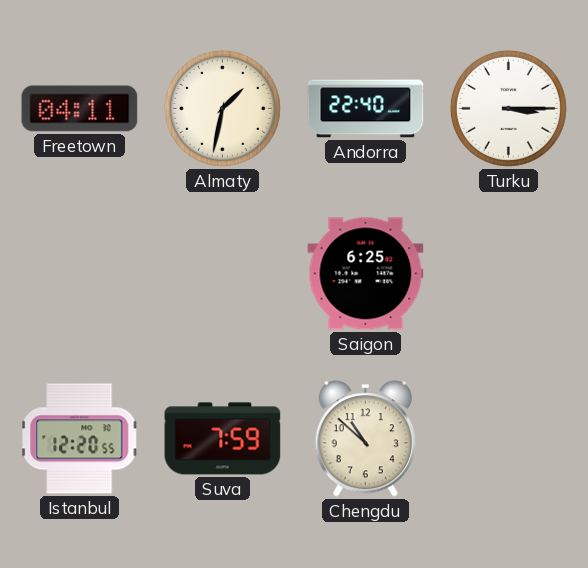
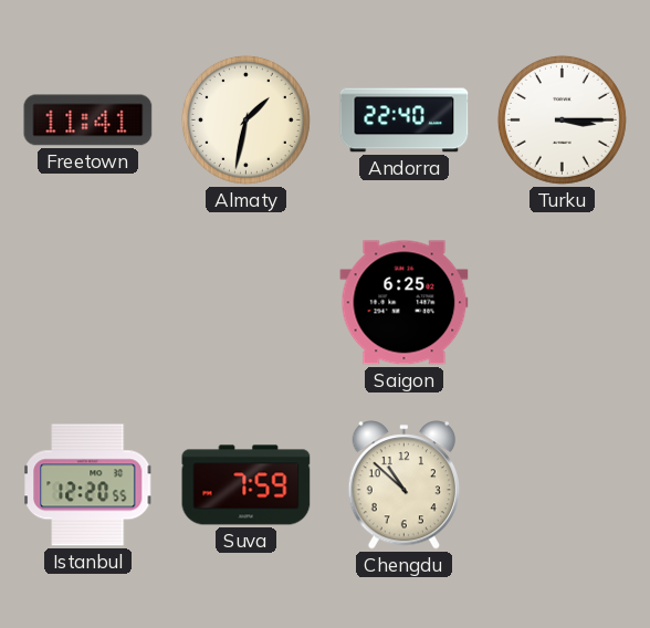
Freetown: 04:11 -> 11:41
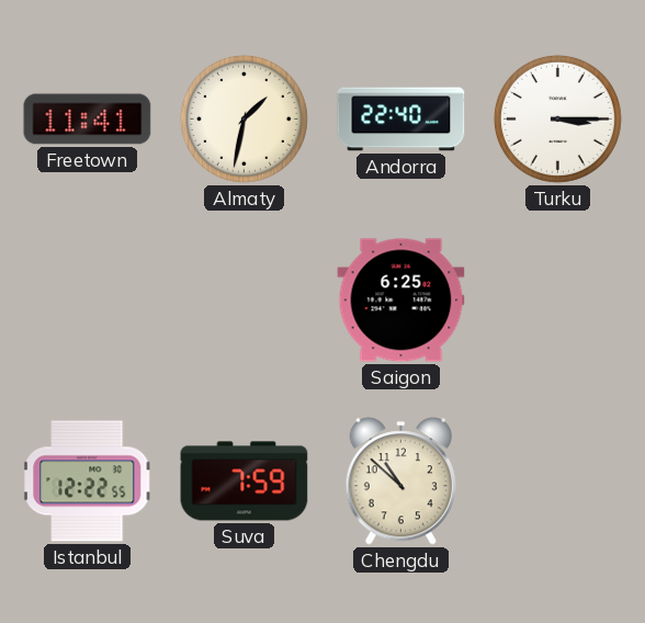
Istanbul: 12:20 -> 12:22
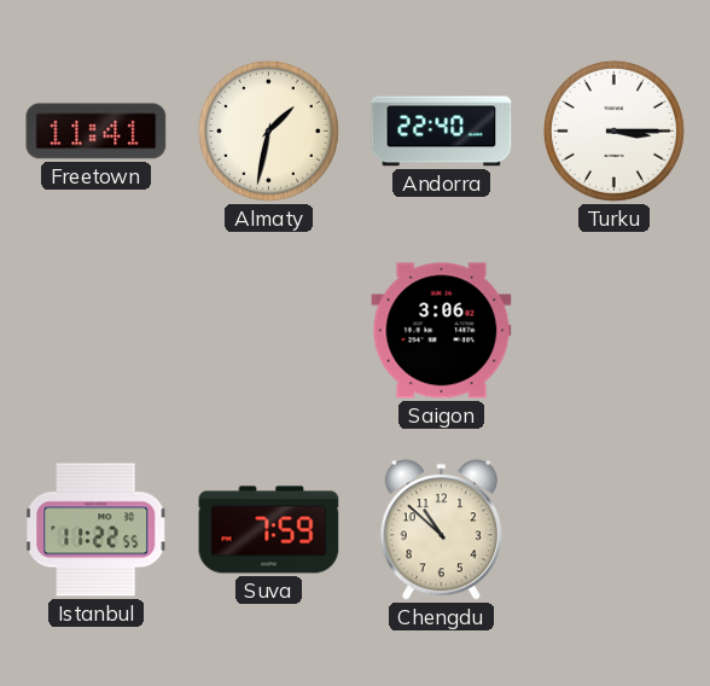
Saigon: 6:25 -> 3:06
Istanbul: 12:22 -> 11:22
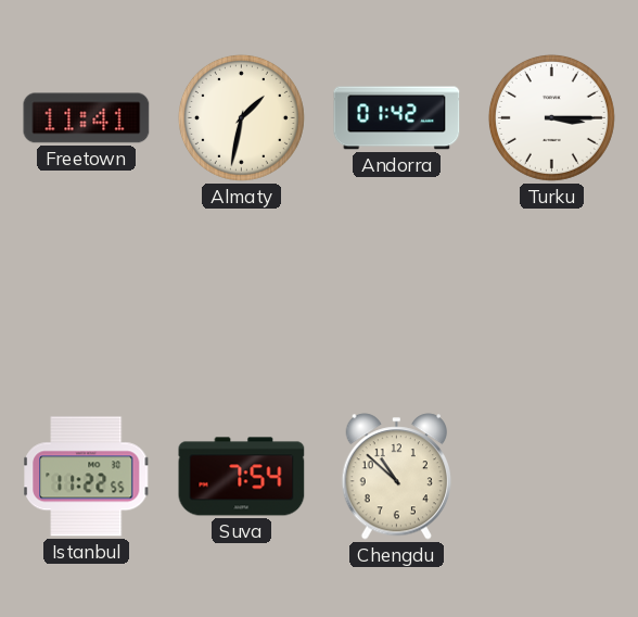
Andorra: 22:40 -> 01:42
Saigon: 3:06 -> none
Suva: 7:59 -> 7:54
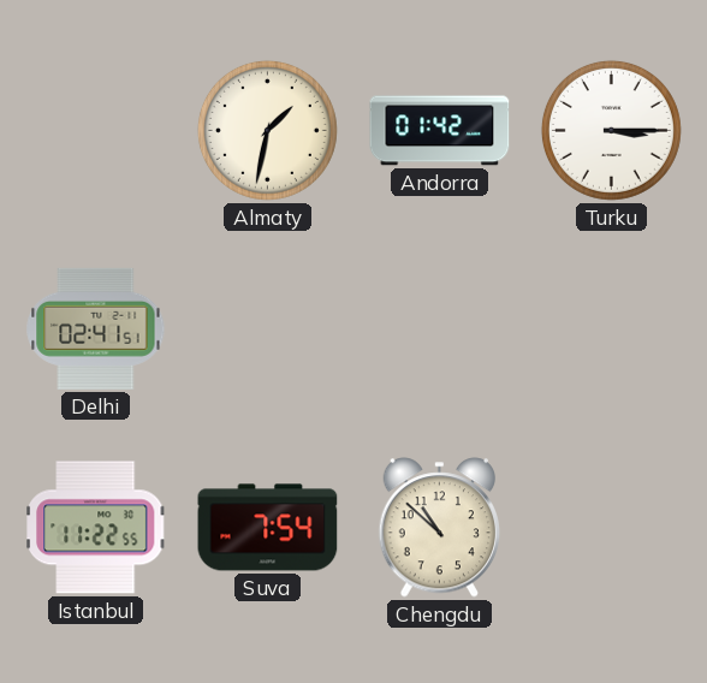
Freetown: 11:41 -> none
Delhi: none -> 02:41
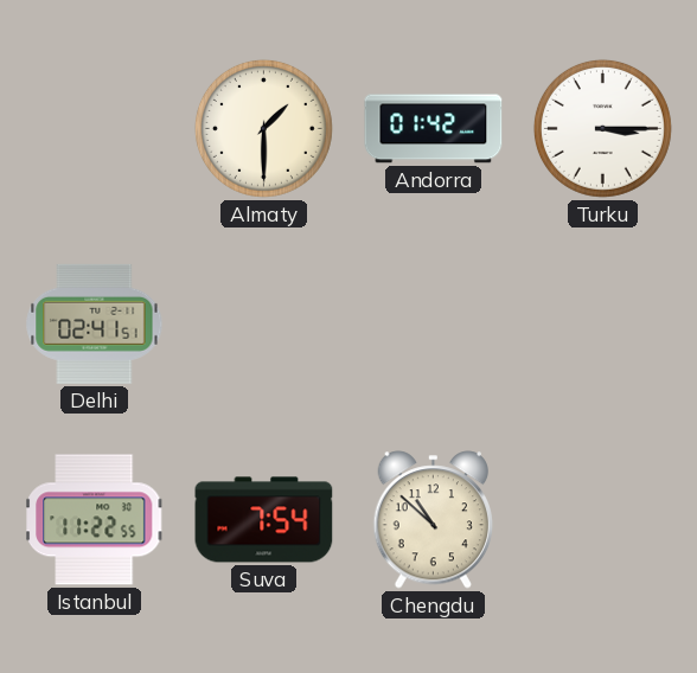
Almaty: 1:32 -> 1:30
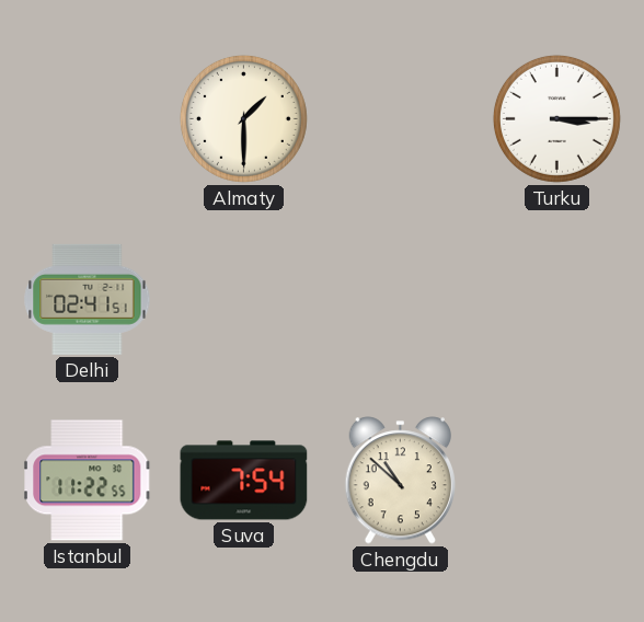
Andorra: 01:42 -> none
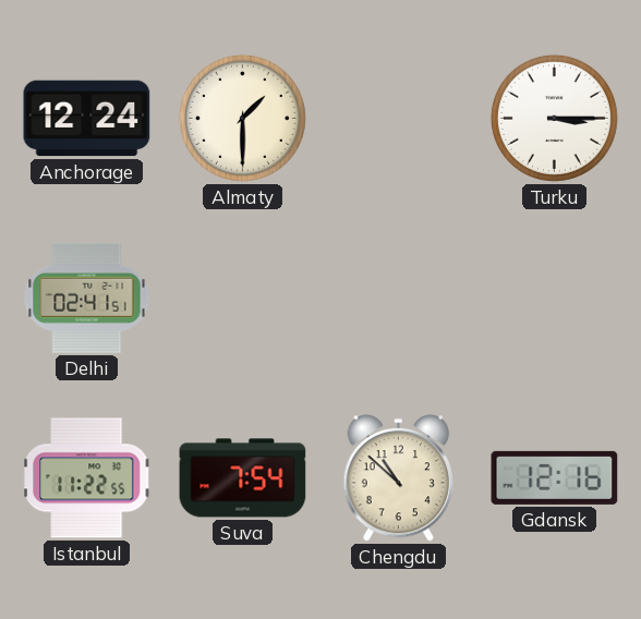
Anchorage: none -> 12:24
Gdansk: none -> 12:16
